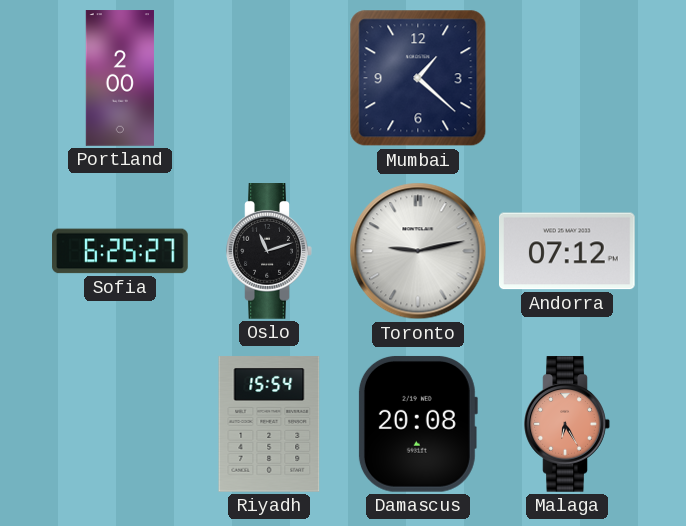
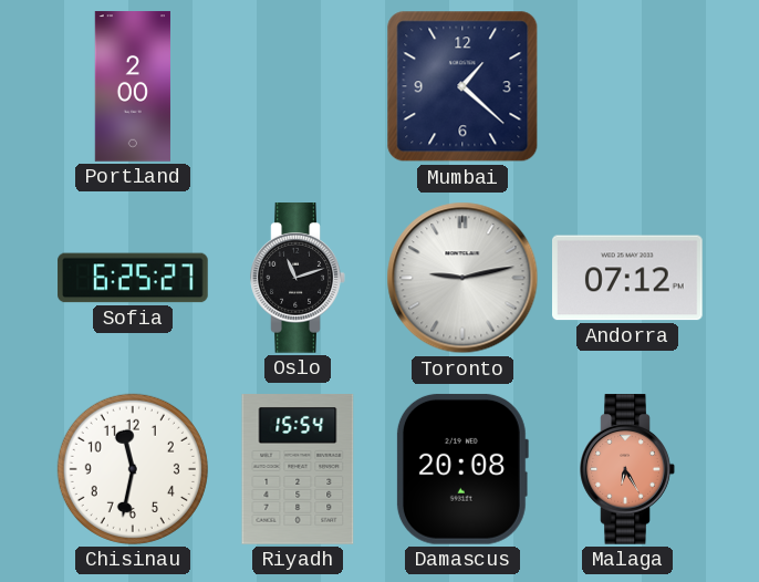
Chisinau: none -> 11:32
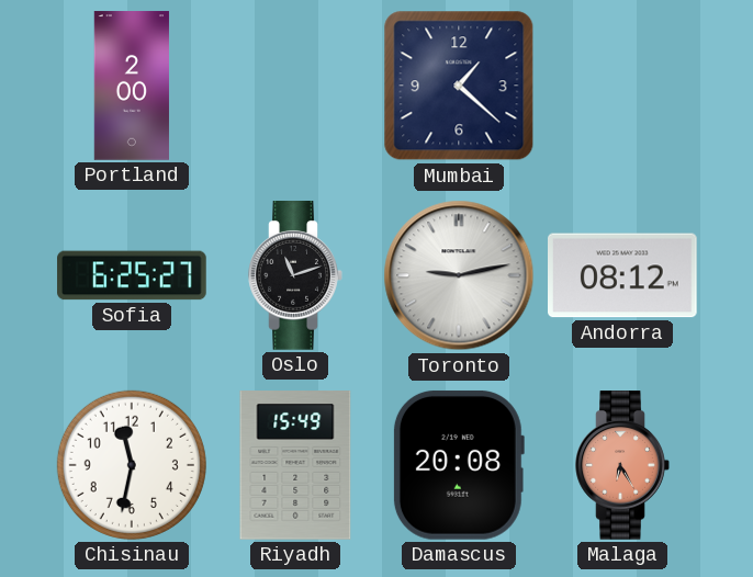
Andorra: 07:12 -> 08:12
Riyadh: 15:54 -> 15:49
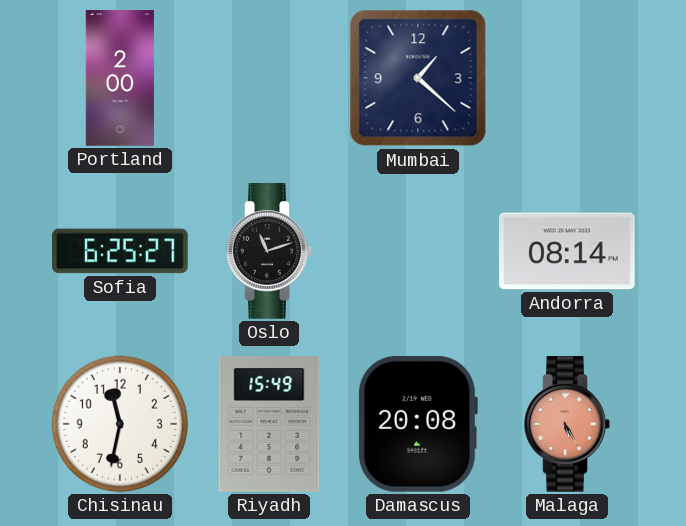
Toronto: 9:13 -> none
Andorra: 08:12 -> 08:14
Malaga: 6:25 -> 5:25
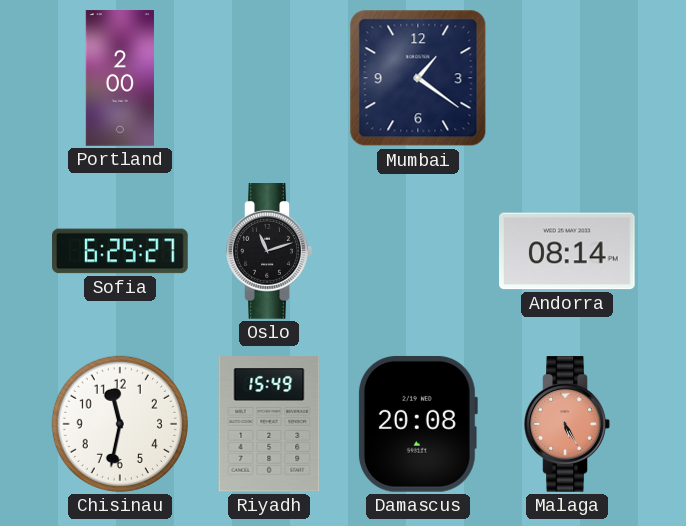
Mumbai: 1:22 -> 1:21
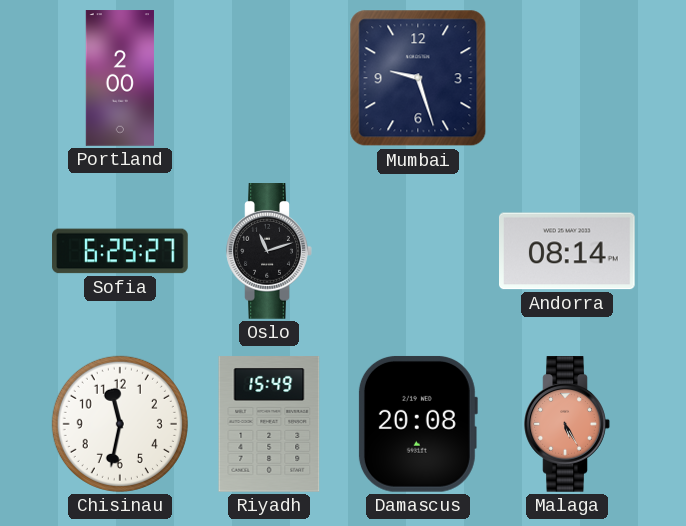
Mumbai: 1:21 -> 9:27
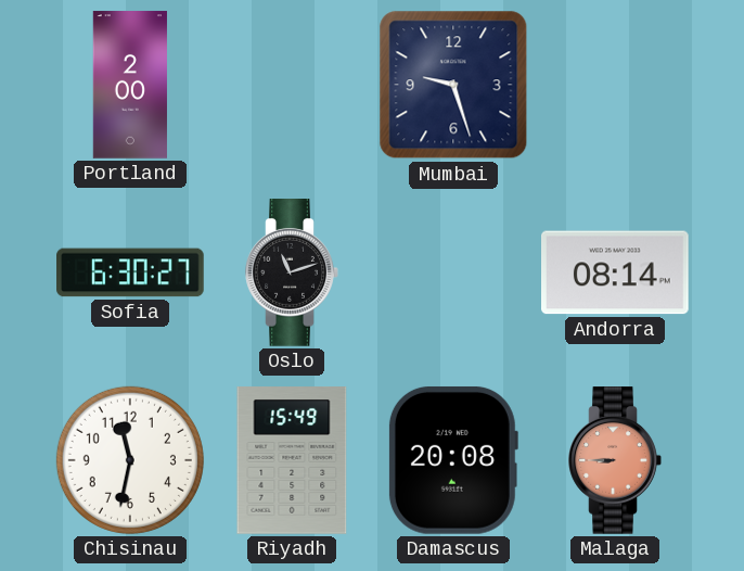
Sofia: 6:25 -> 6:30
Malaga: 5:25 -> 8:45
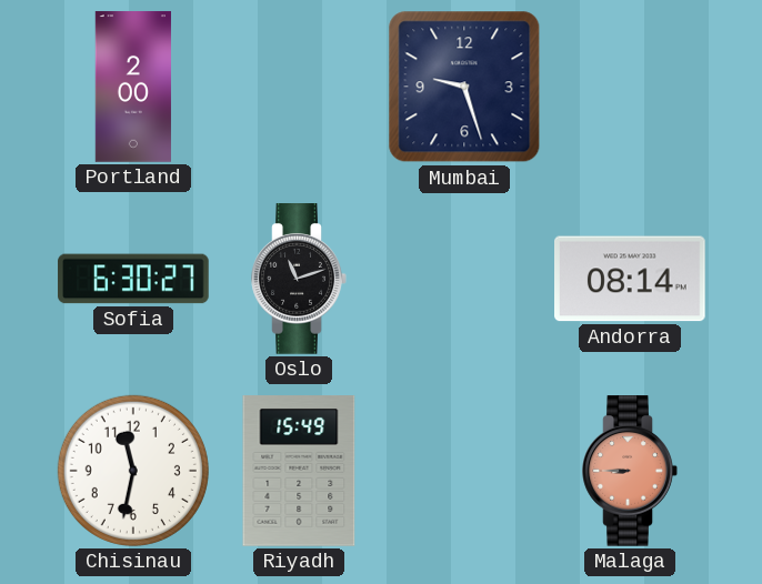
Damascus: 20:08 -> none
